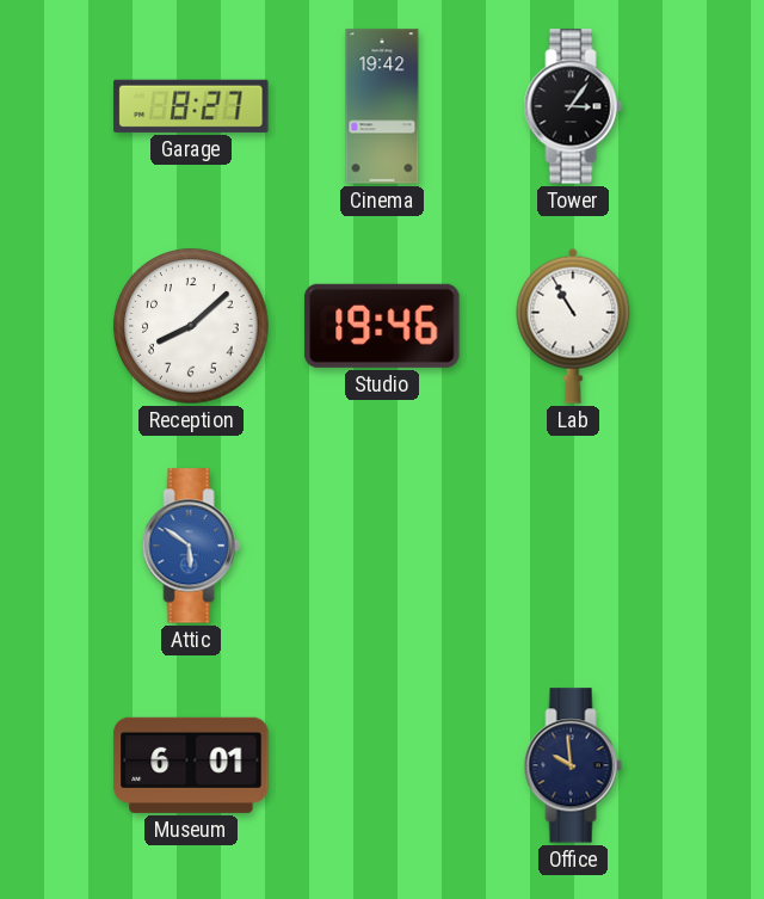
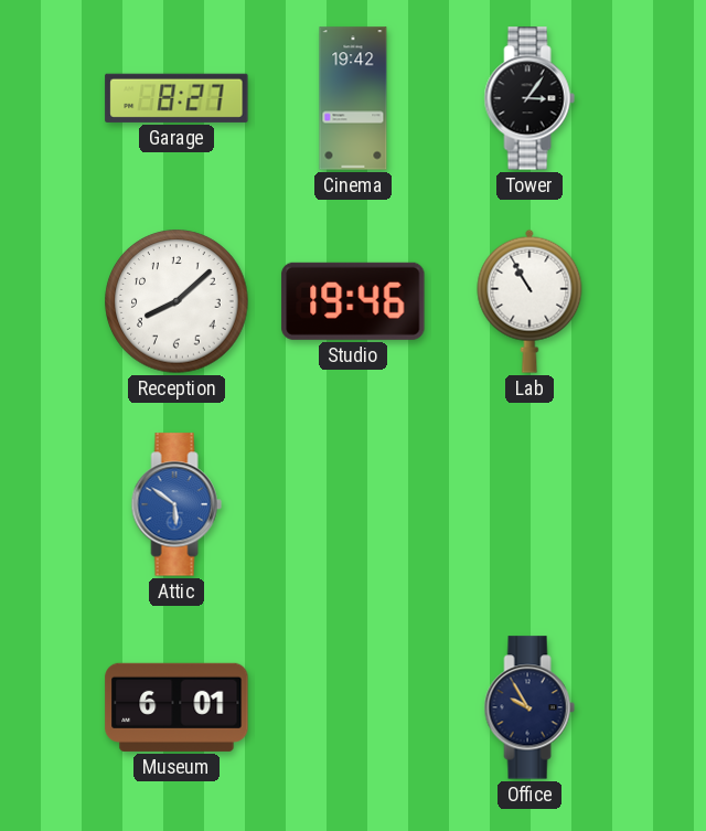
Office: 9:59 -> 9:55
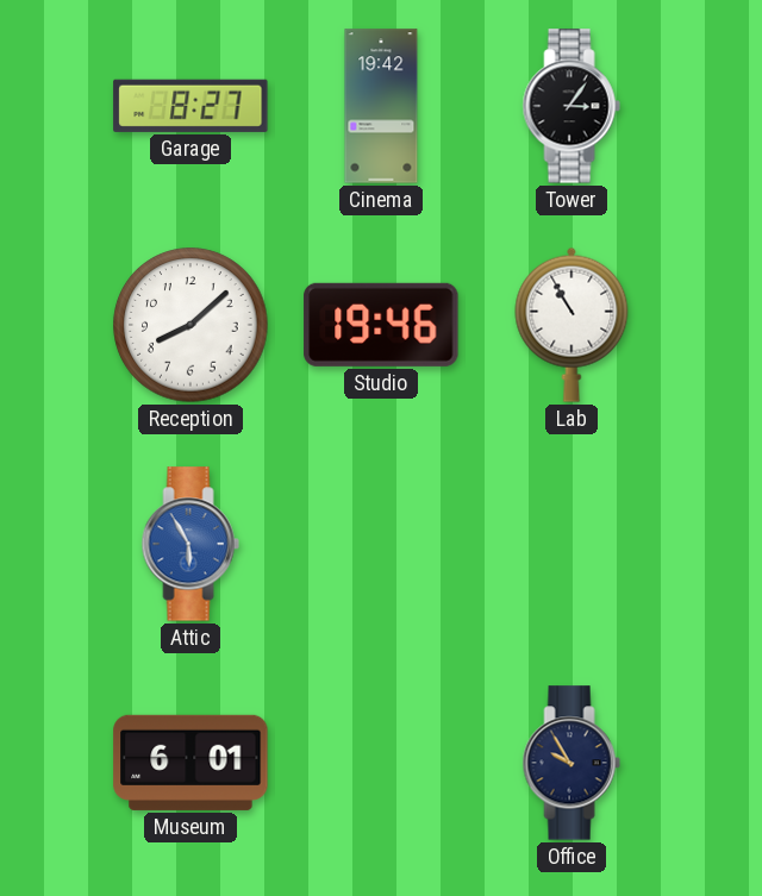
Attic: 5:51 -> 5:55
